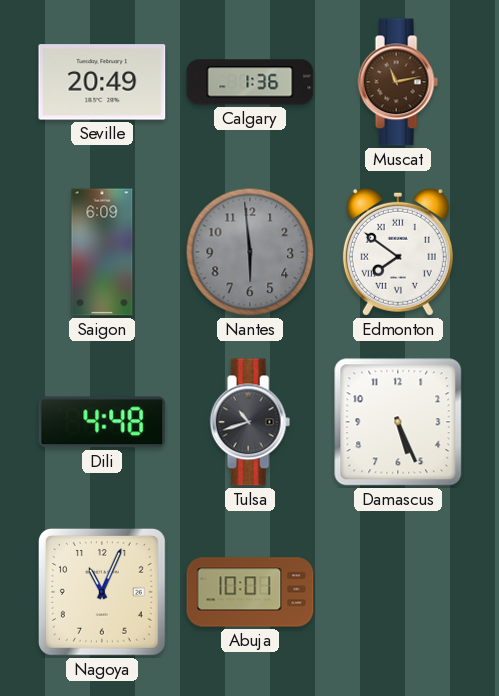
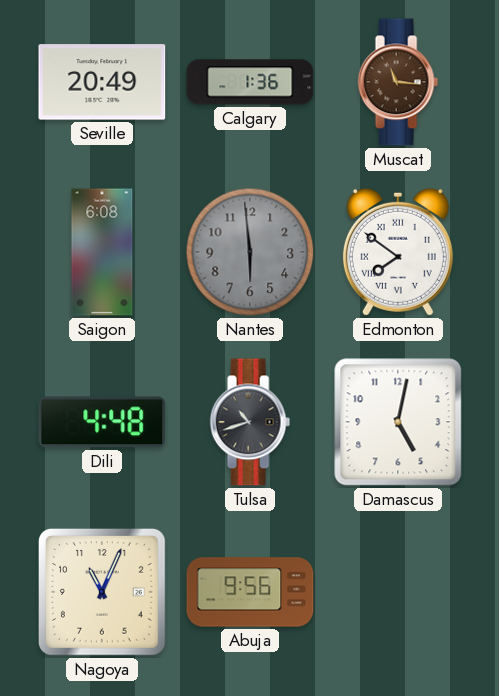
Muscat: 11:13 -> 11:16
Saigon: 6:09 -> 6:08
Damascus: 5:26 -> 5:02
Abuja: 10:01 -> 9:56
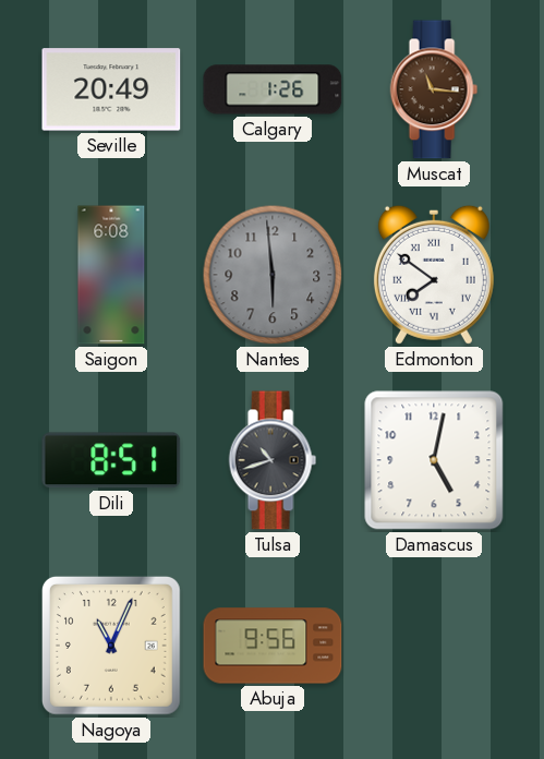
Calgary: 1:36 -> 1:26
Dili: 4:48 -> 8:51
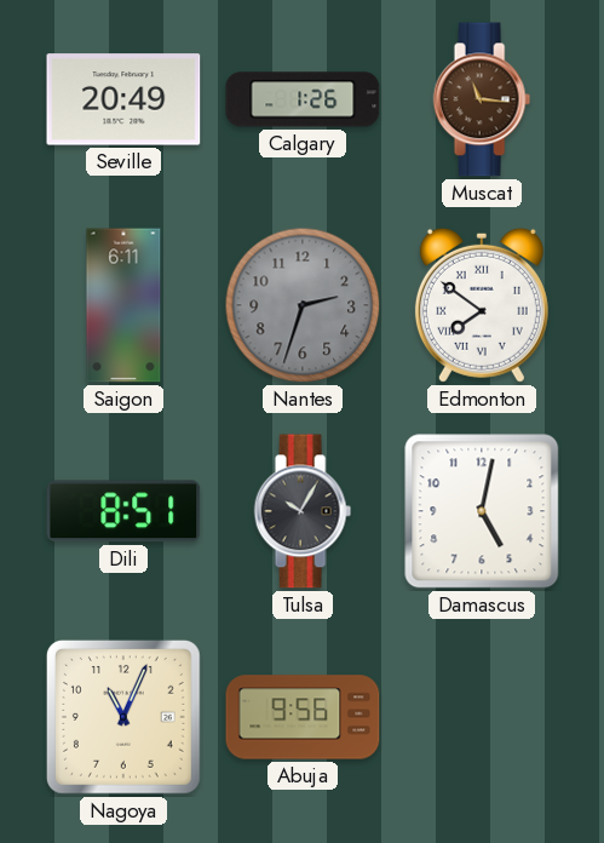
Saigon: 6:08 -> 6:11
Nantes: 5:59 -> 2:33
Tulsa: 10:42 -> 10:05
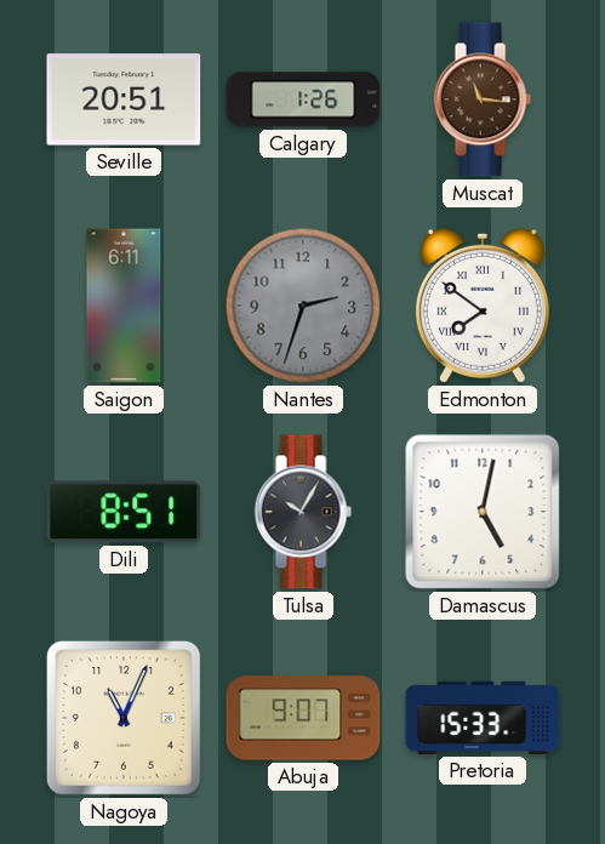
Seville: 20:49 -> 20:51
Abuja: 9:56 -> 9:07
Pretoria: none -> 15:33
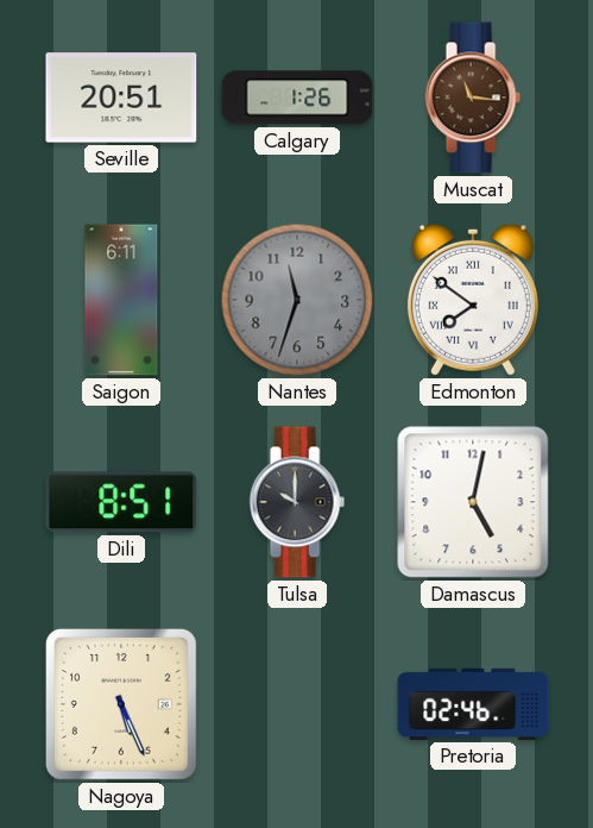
Nantes: 2:33 -> 11:33
Tulsa: 10:05 -> 10:00
Nagoya: 11:04 -> 5:26
Abuja: 9:07 -> none
Pretoria: 15:33 -> 02:46
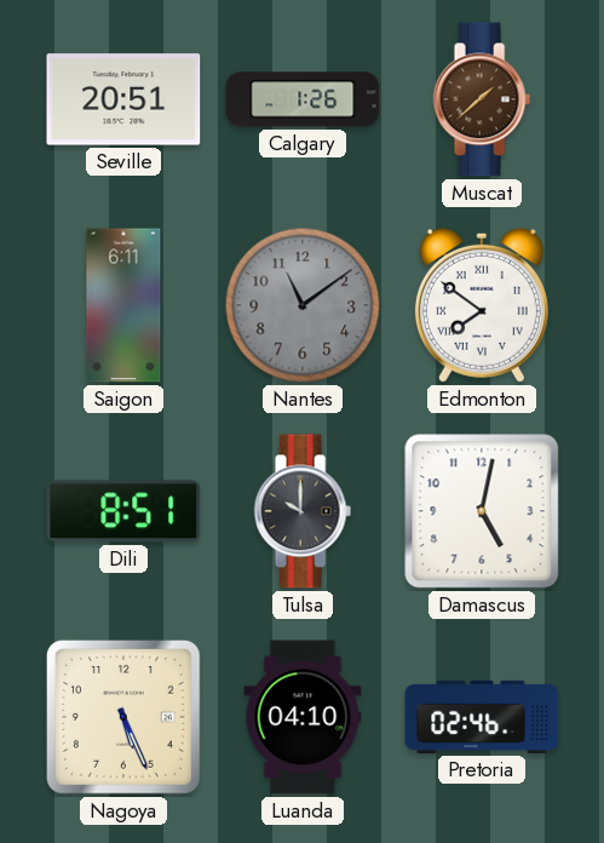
Muscat: 11:16 -> 1:38
Nantes: 11:33 -> 11:09
Luanda: none -> 04:10
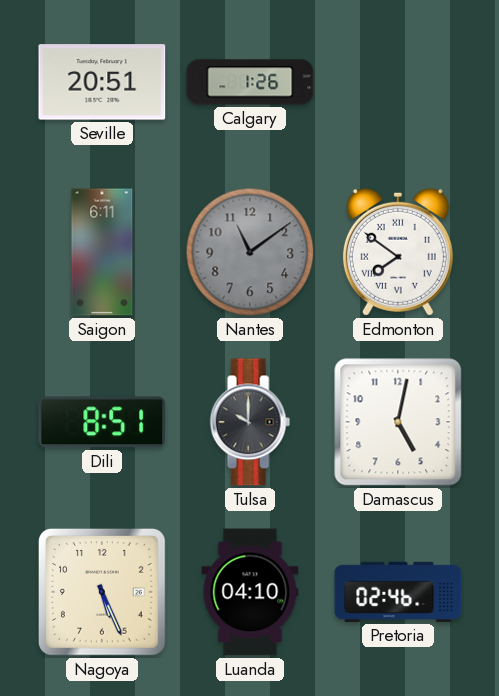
Muscat: 1:38 -> none
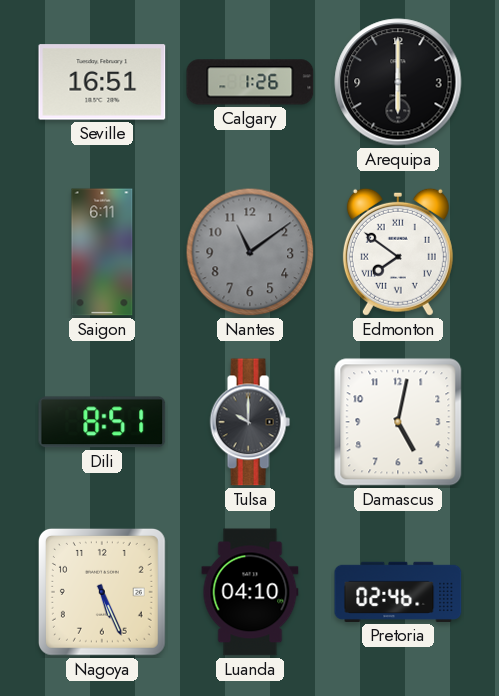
Seville: 20:51 -> 16:51
Arequipa: none -> 6:00
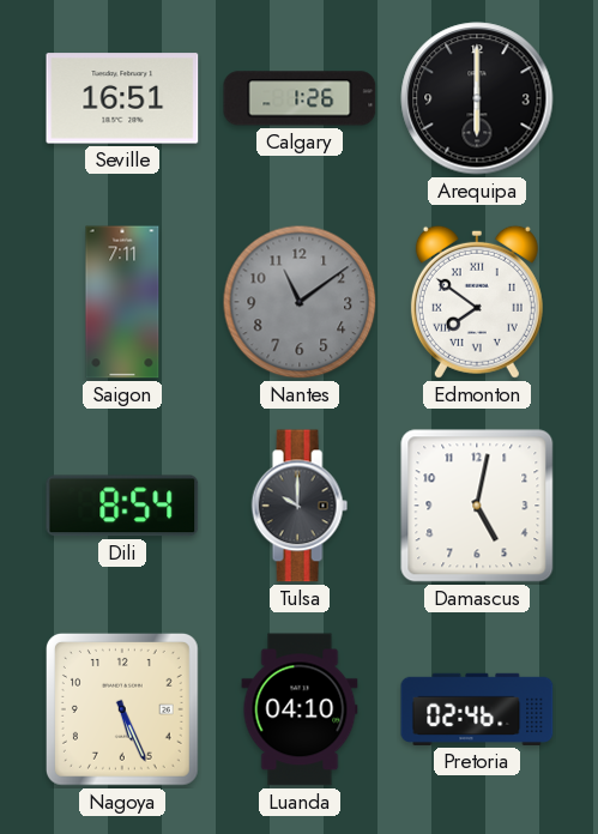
Saigon: 6:11 -> 7:11
Dili: 8:51 -> 8:54
